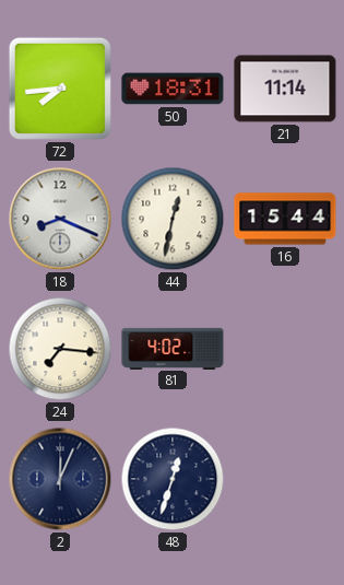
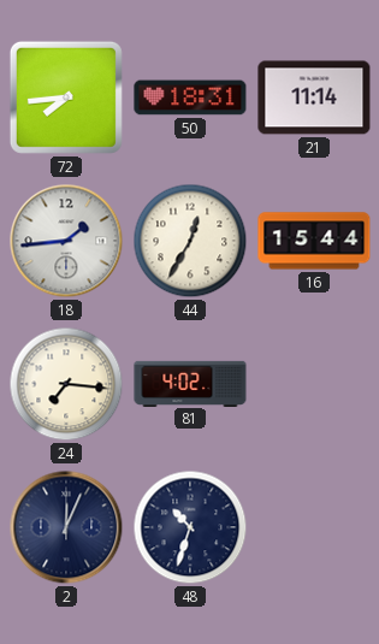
18: 8:19 -> 1:44
44: 12:32 -> 12:35
48: 12:33 -> 10:33
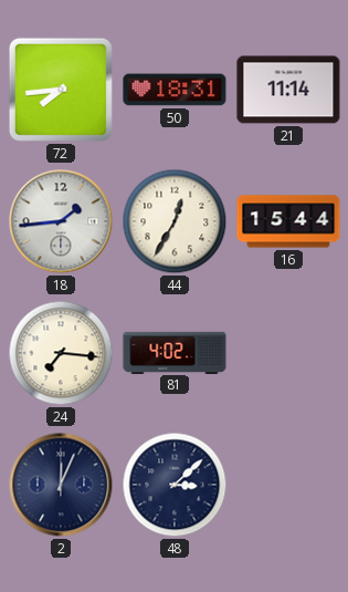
48: 10:33 -> 3:08
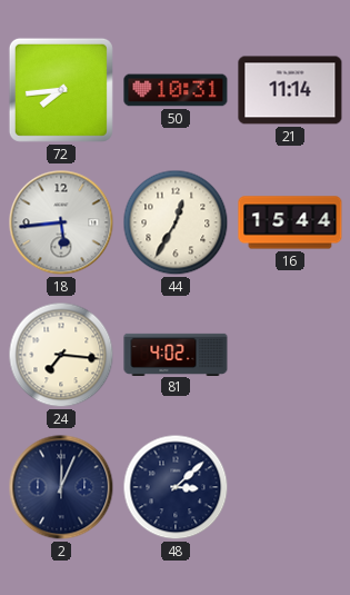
50: 18:31 -> 10:31
18: 1:44 -> 5:44
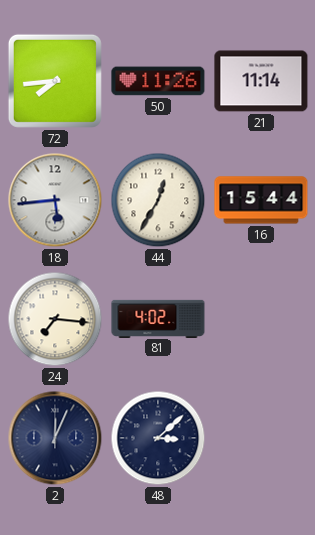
50: 10:31 -> 11:26
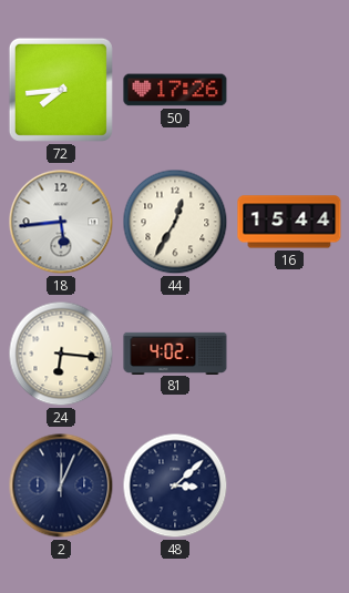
50: 11:26 -> 17:26
21: 11:14 -> none
24: 7:16 -> 6:16
